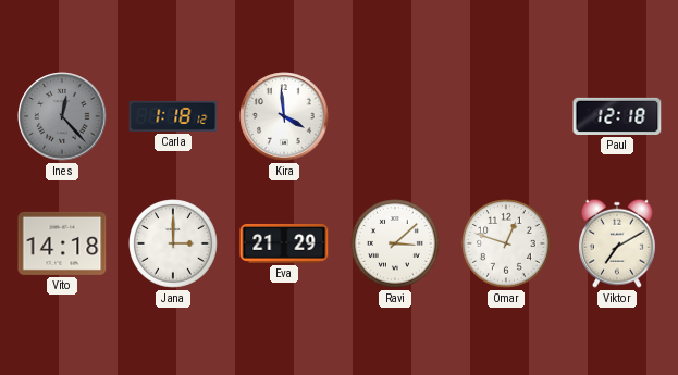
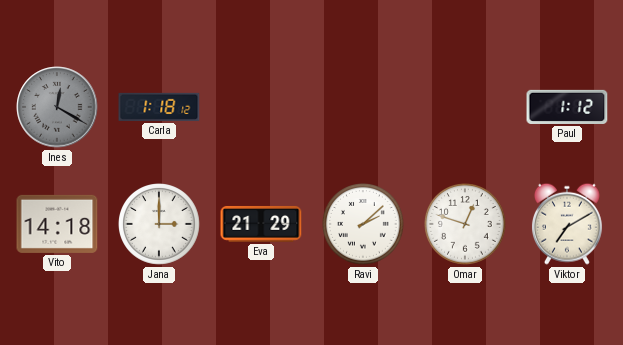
Ines: 12:23 -> 12:20
Kira: 3:59 -> none
Paul: 12:18 -> 1:12
Ravi: 3:08 -> 2:08
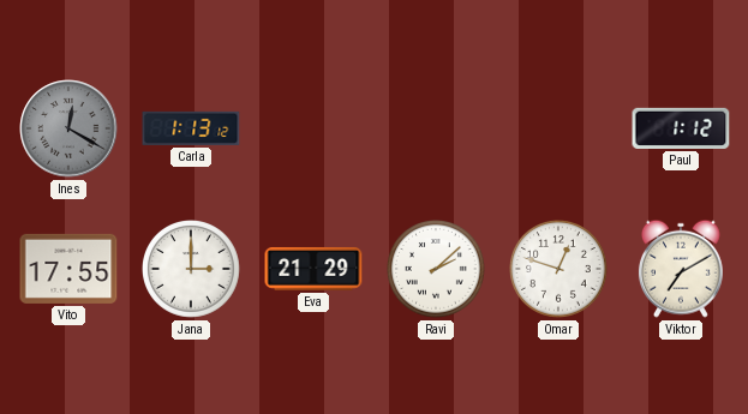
Carla: 1:18 -> 1:13
Vito: 14:18 -> 17:55
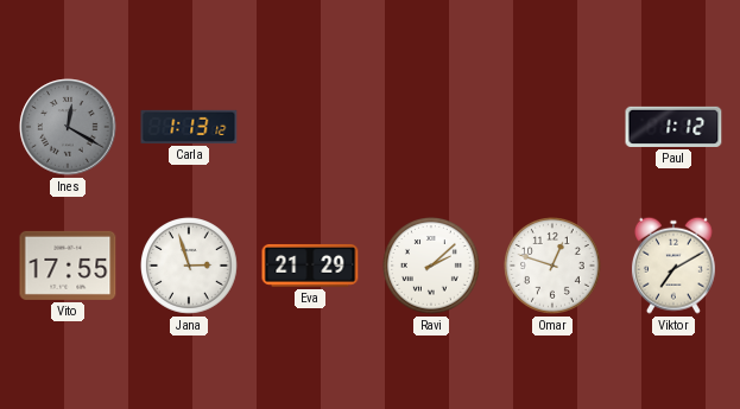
Jana: 3:00 -> 2:57
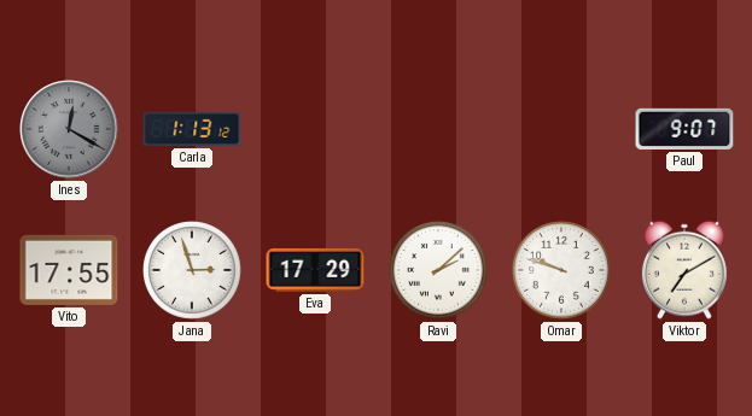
Paul: 1:12 -> 9:07
Eva: 21:29 -> 17:29
Omar: 12:48 -> 9:48
